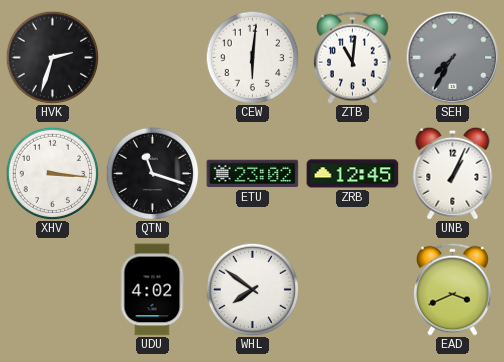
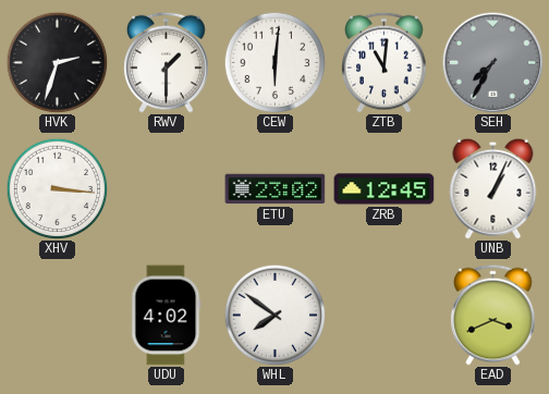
RWV: none -> 1:30
QTN: 11:18 -> none
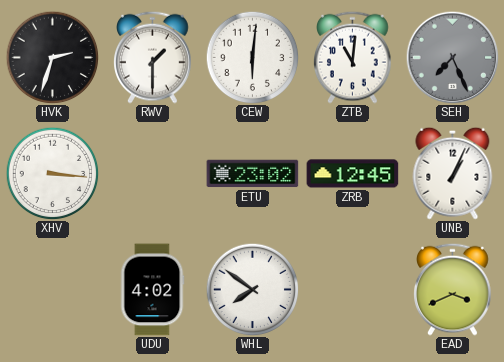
SEH: 7:35 -> 7:26
